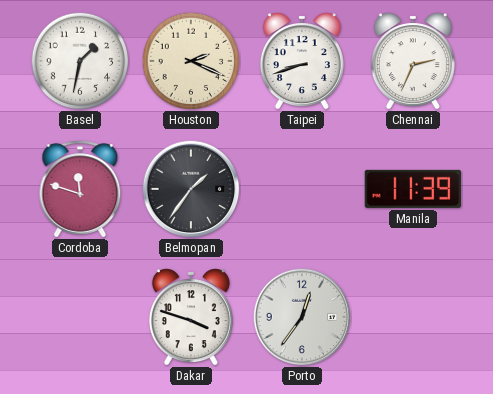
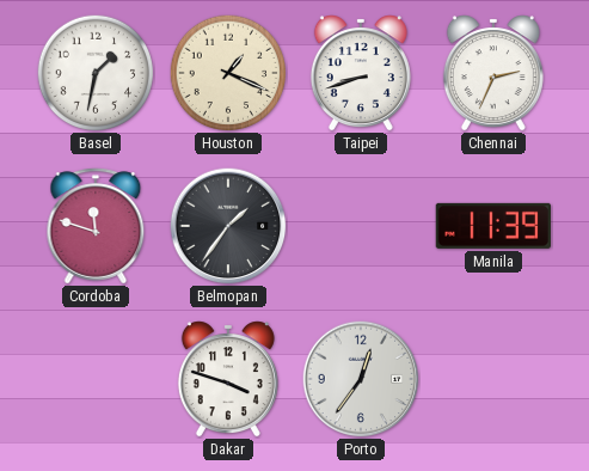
Houston: 2:19 -> 1:19
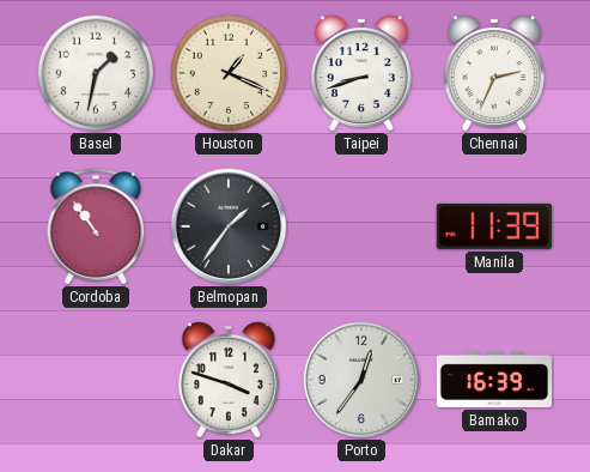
Cordoba: 11:48 -> 10:54
Bamako: none -> 16:39
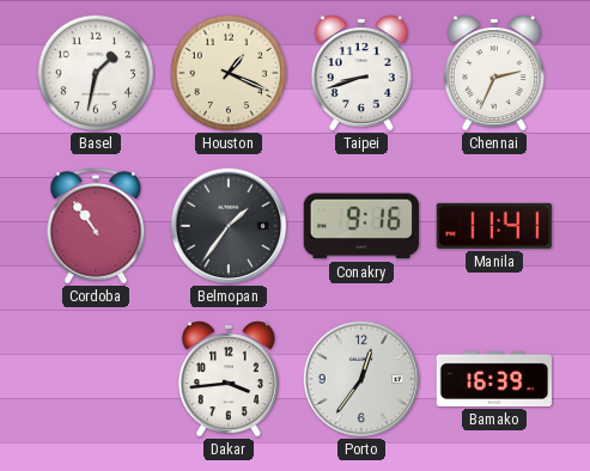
Conakry: none -> 9:16
Manila: 11:39 -> 11:41
Dakar: 3:48 -> 3:44
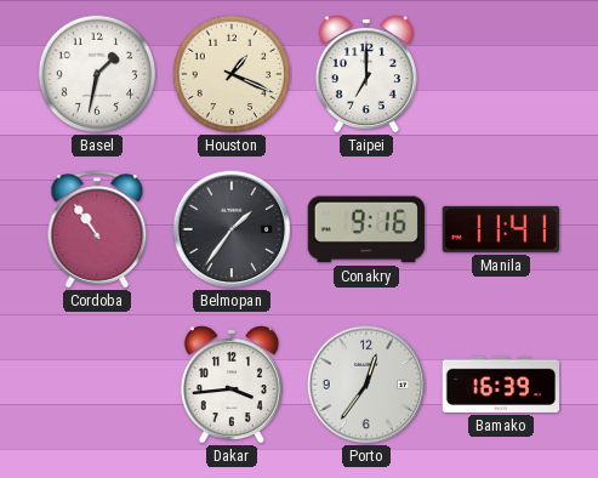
Taipei: 8:42 -> 7:00
Chennai: 2:34 -> none
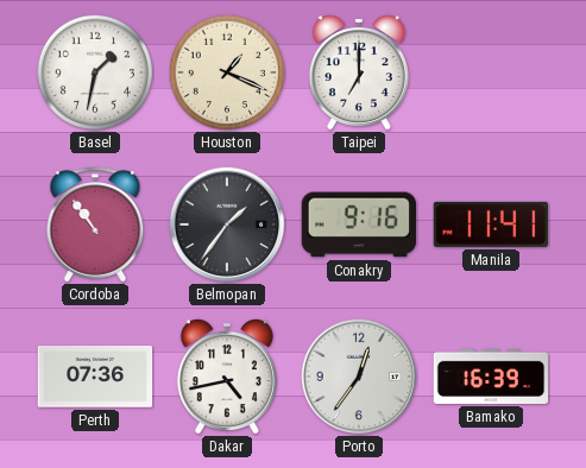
Perth: none -> 07:36
Dakar: 3:44 -> 4:43
